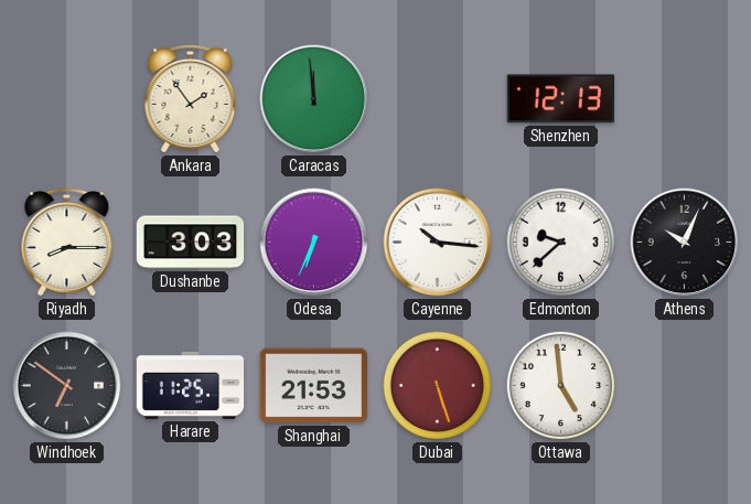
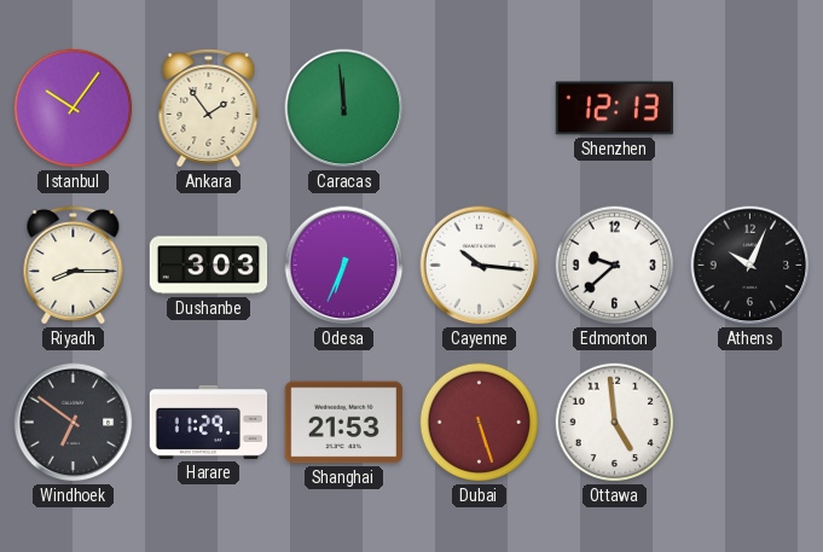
Istanbul: none -> 10:06
Harare: 11:25 -> 11:29
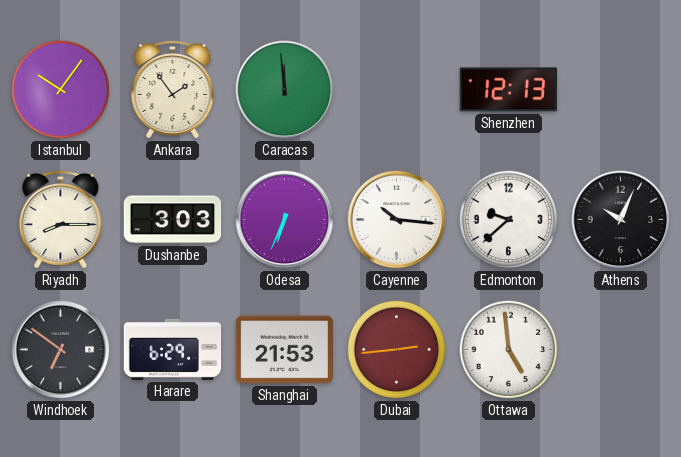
Harare: 11:29 -> 6:29
Dubai: 5:27 -> 2:44
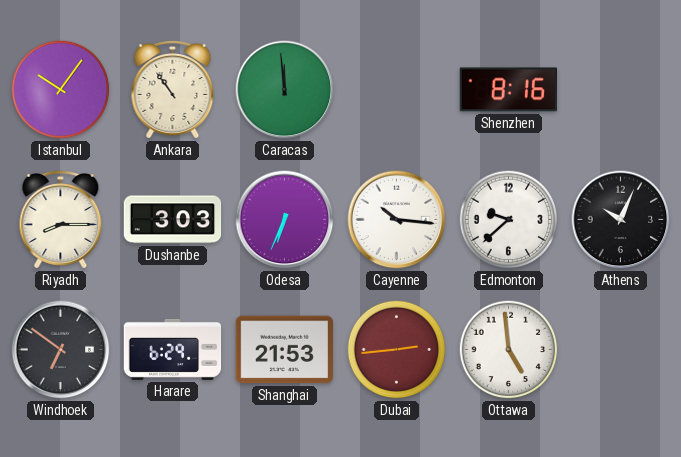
Ankara: 1:54 -> 10:54
Shenzhen: 12:13 -> 8:16
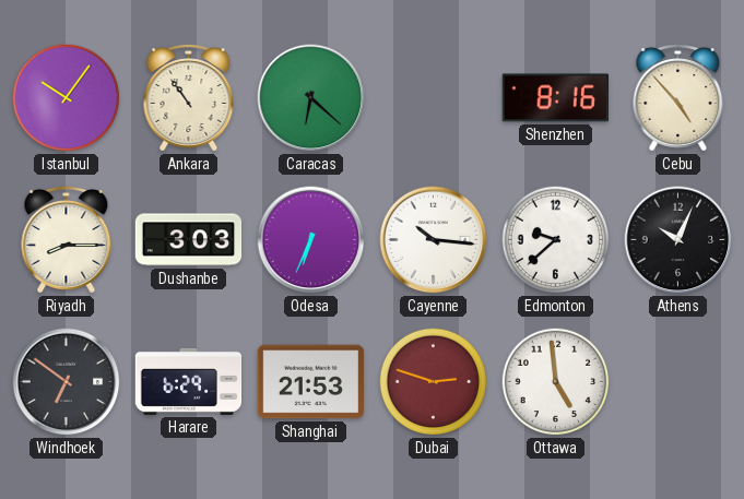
Caracas: 11:59 -> 6:22
Cebu: none -> 4:53
Dubai: 2:44 -> 2:48
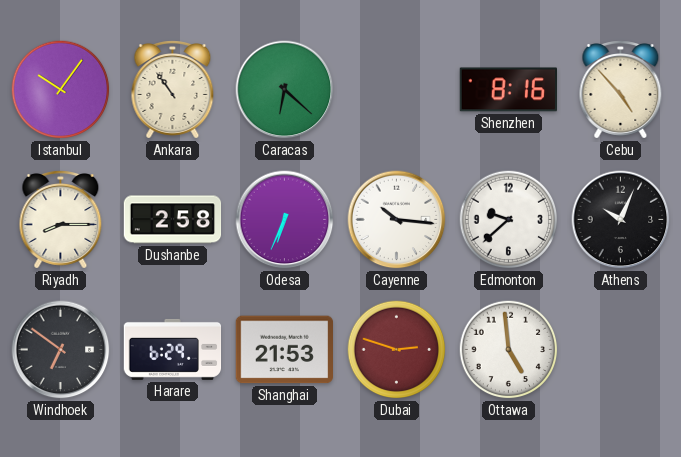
Dushanbe: 3:03 -> 2:58
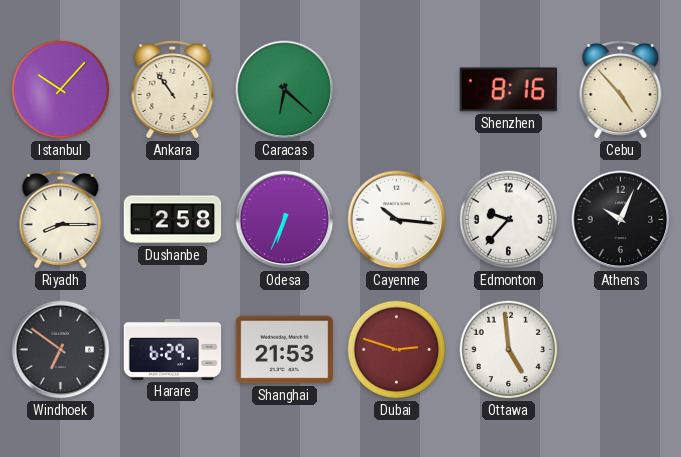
Istanbul: 10:06 -> 10:07
Edmonton: 9:38 -> 9:37
